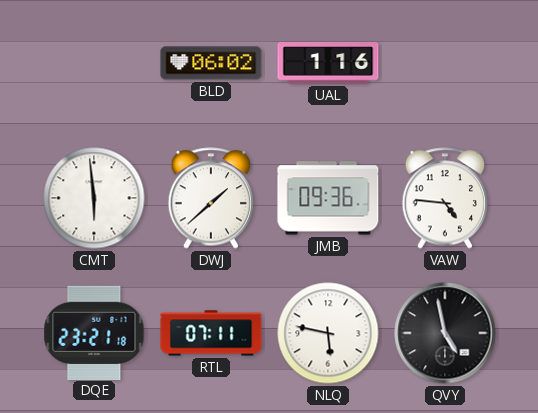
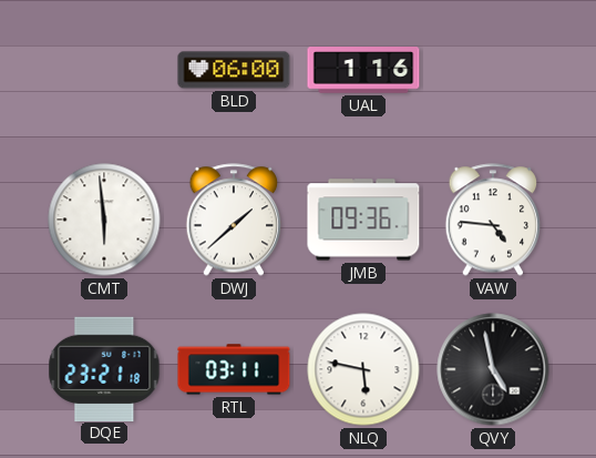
BLD: 06:02 -> 06:00
RTL: 07:11 -> 03:11
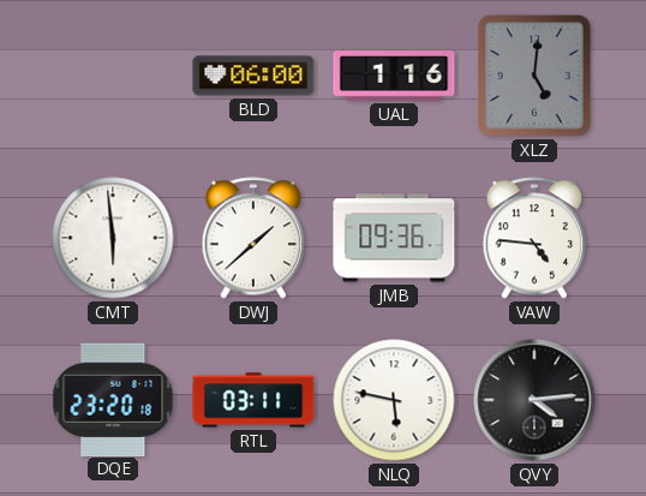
XLZ: none -> 5:01
DQE: 23:21 -> 23:20
QVY: 4:58 -> 4:14
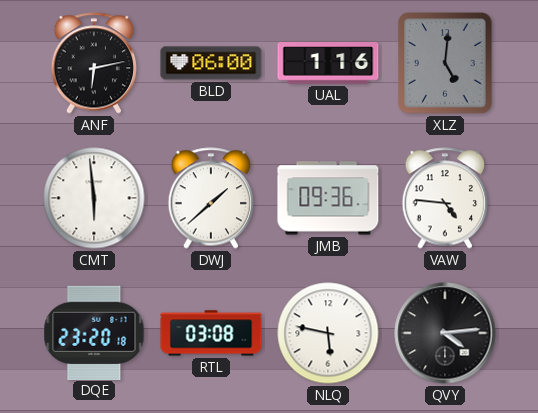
ANF: none -> 6:13
RTL: 03:11 -> 03:08
